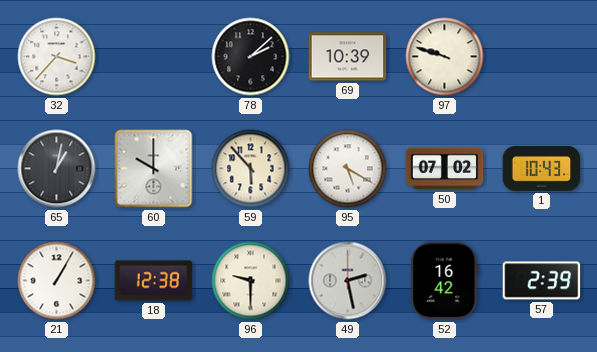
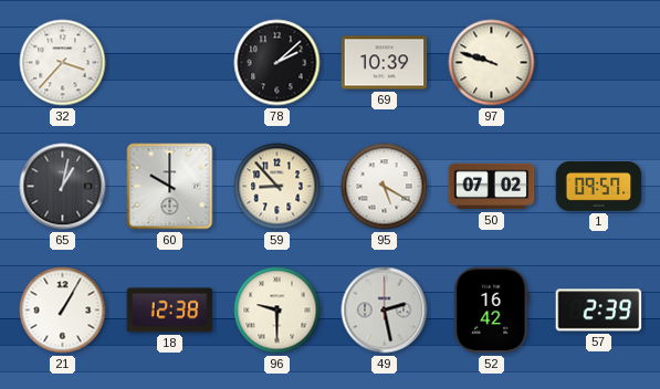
59: 5:53 -> 8:53
1: 10:43 -> 09:57
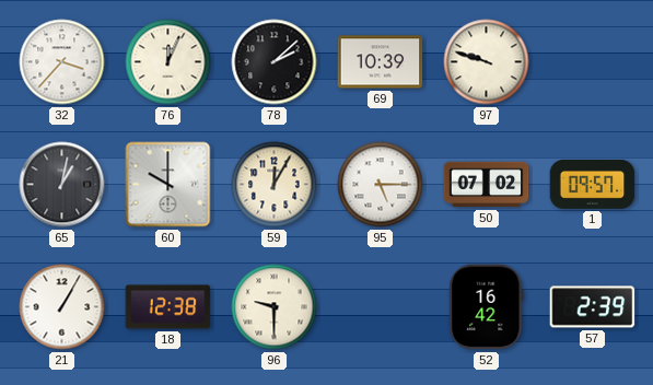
76: none -> 12:04
59: 8:53 -> 12:05
95: 5:20 -> 5:15
49: 2:28 -> none
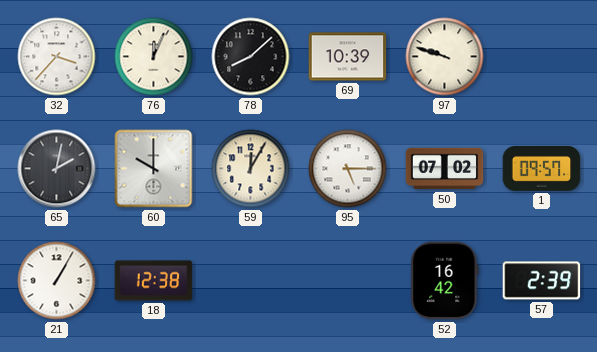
78: 2:08 -> 8:08
65: 1:02 -> 2:02
96: 9:30 -> none
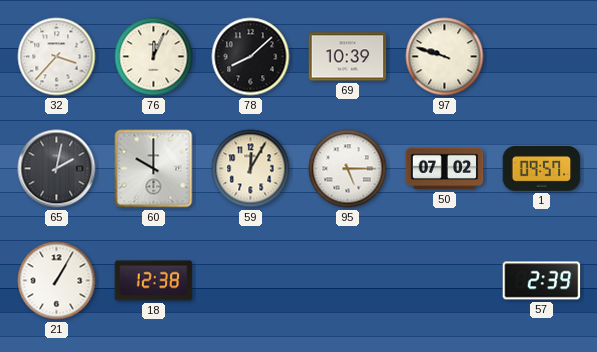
52: 16:42 -> none
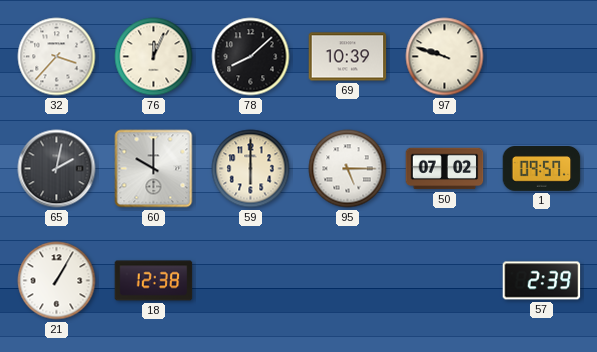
59: 12:05 -> 6:00
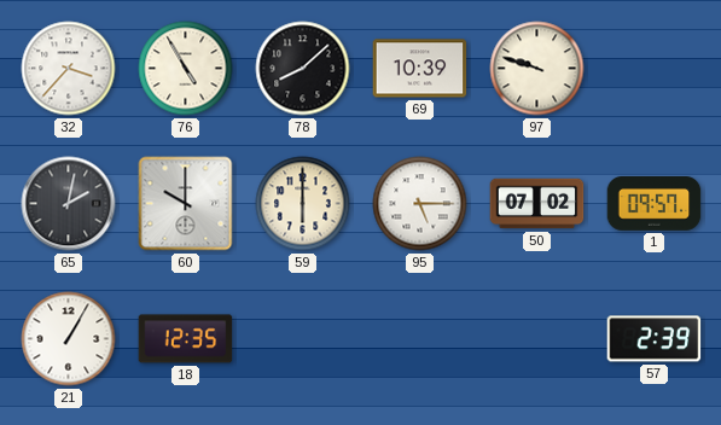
76: 12:04 -> 4:55
18: 12:38 -> 12:35
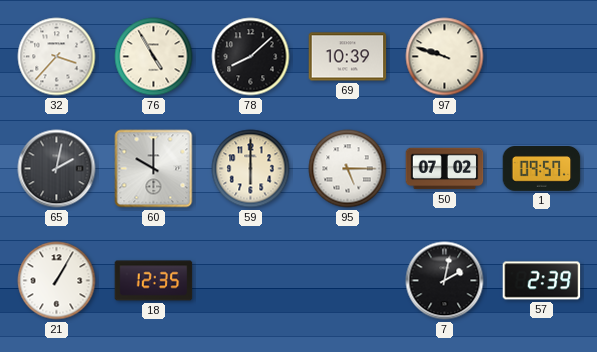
7: none -> 2:02
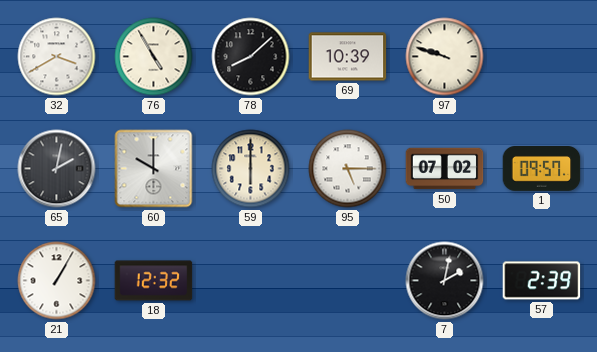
32: 3:37 -> 3:40
18: 12:35 -> 12:32
